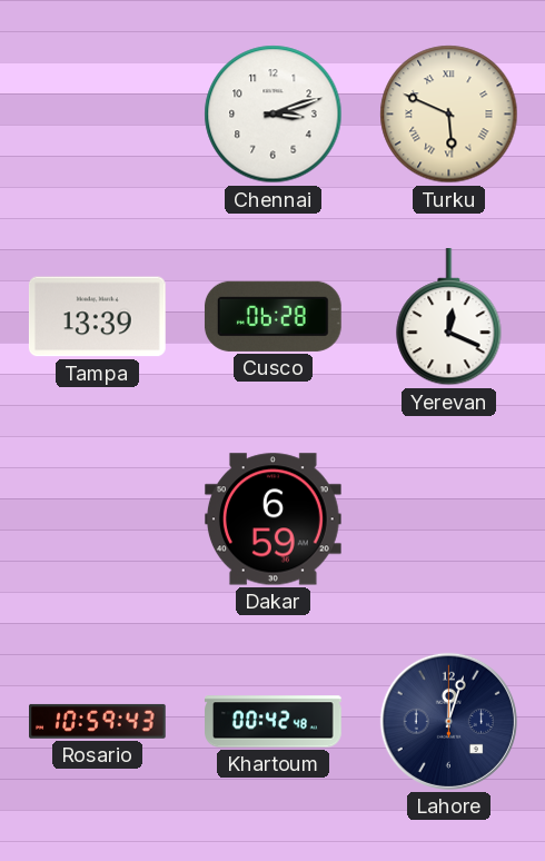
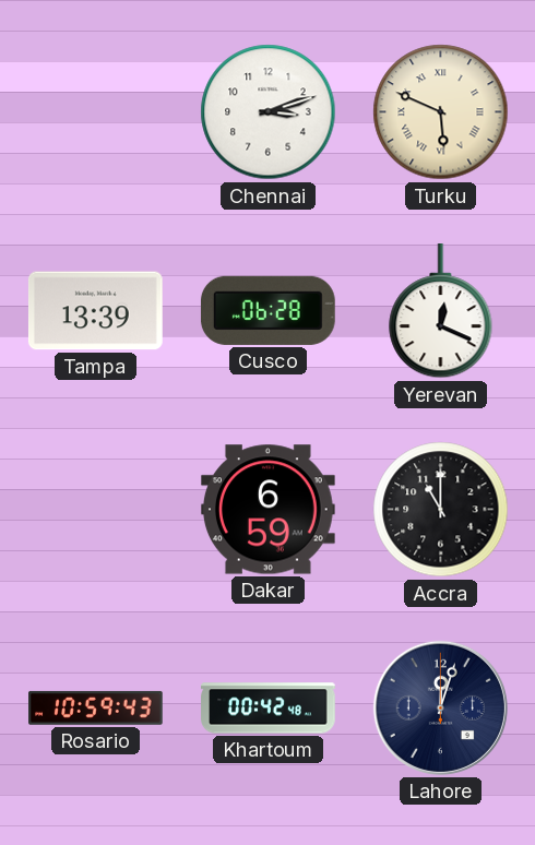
Accra: none -> 11:00
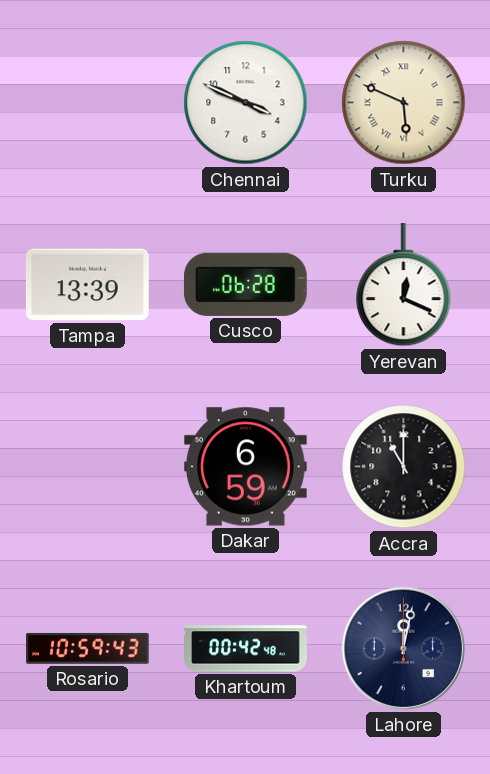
Chennai: 3:12 -> 3:49
Lahore: 12:03 -> 12:02
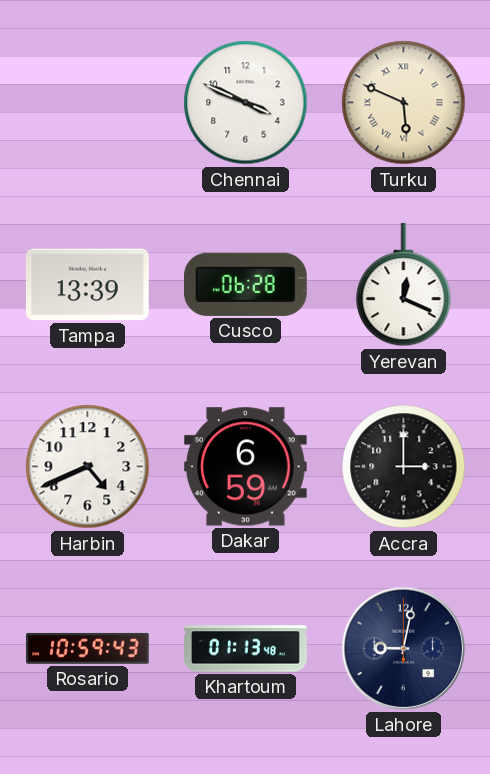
Harbin: none -> 4:41
Accra: 11:00 -> 3:00
Khartoum: 00:42 -> 01:13
Lahore: 12:02 -> 9:02
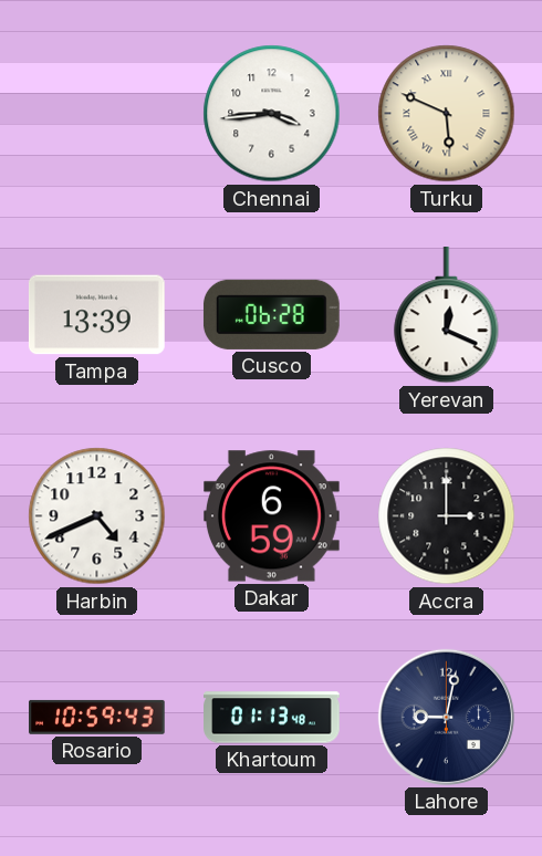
Chennai: 3:49 -> 3:44
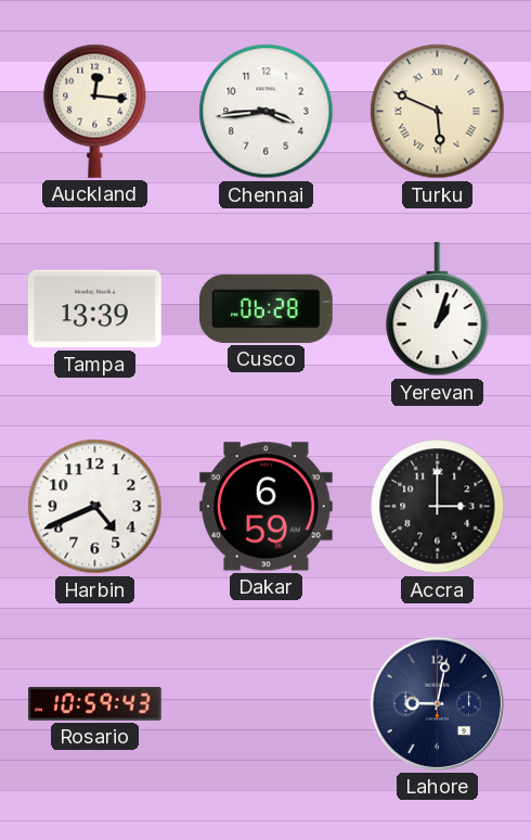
Auckland: none -> 12:16
Yerevan: 12:19 -> 1:03
Khartoum: 01:13 -> none
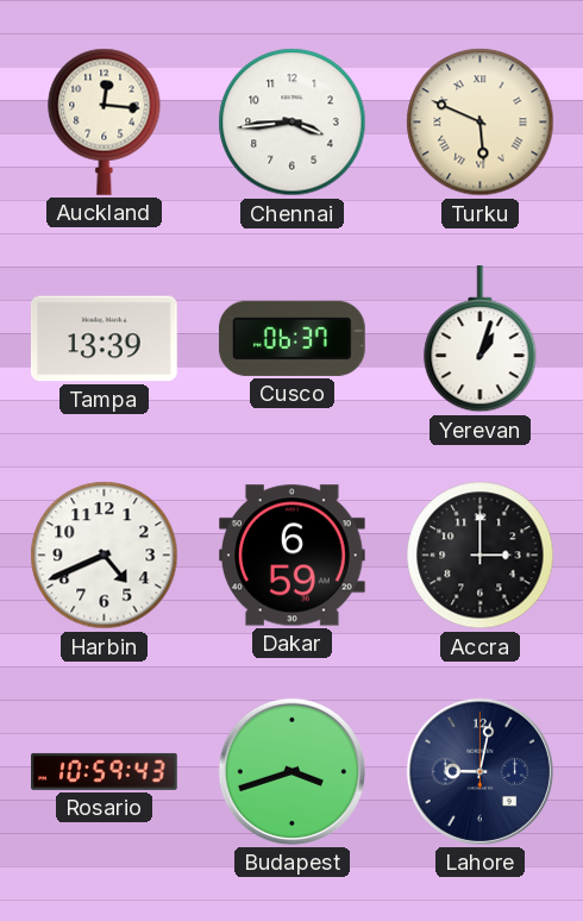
Cusco: 06:28 -> 06:37
Budapest: none -> 3:42
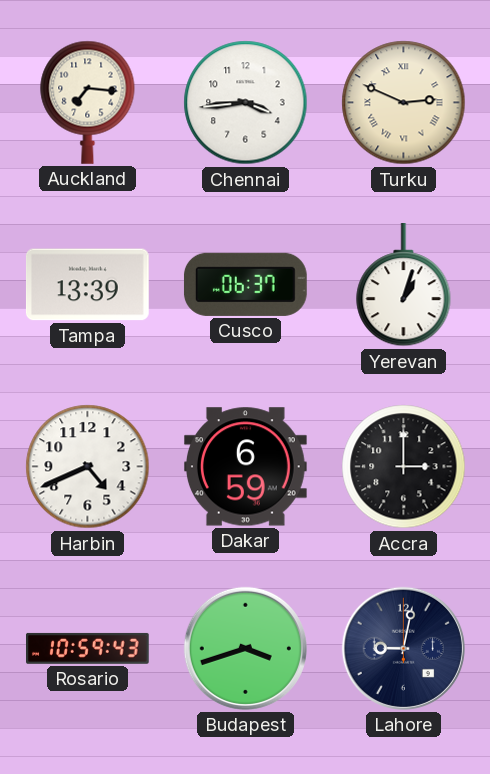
Auckland: 12:16 -> 7:16
Turku: 5:49 -> 2:49
